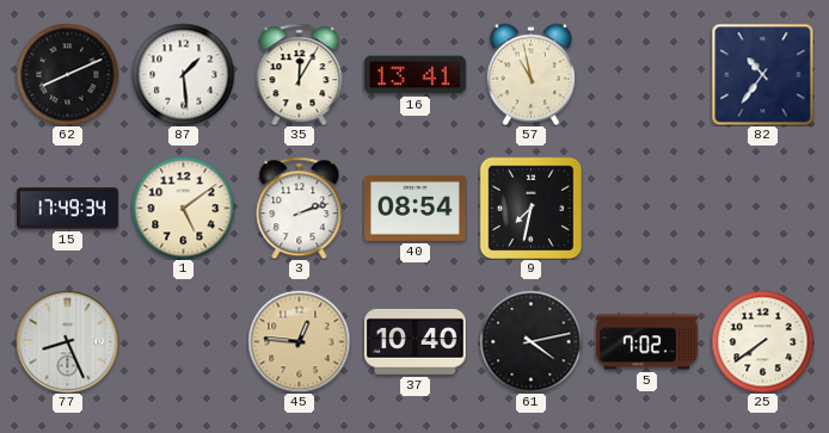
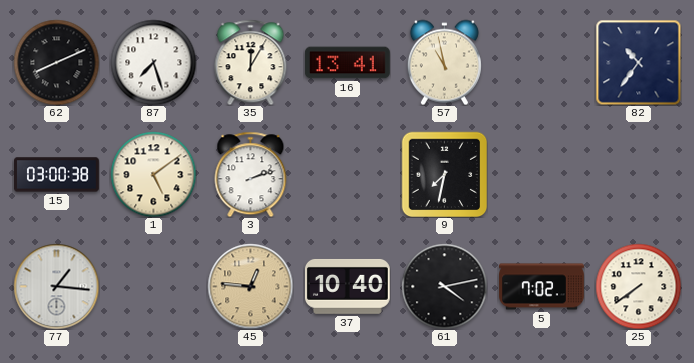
87: 1:29 -> 7:27
15: 17:49 -> 03:00
40: 08:54 -> none
77: 8:26 -> 1:16
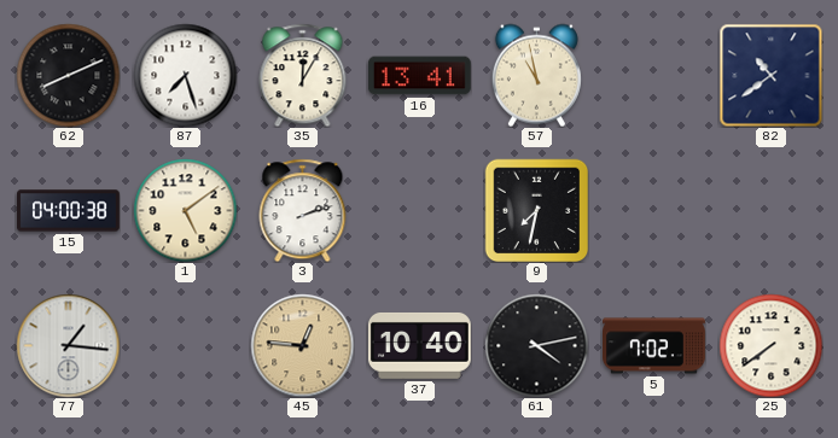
82: 10:36 -> 10:39
15: 03:00 -> 04:00
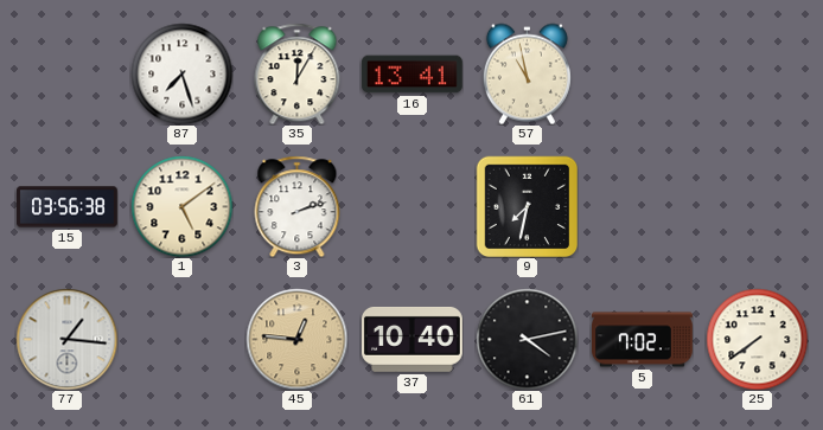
62: 8:11 -> none
82: 10:39 -> none
15: 04:00 -> 03:56
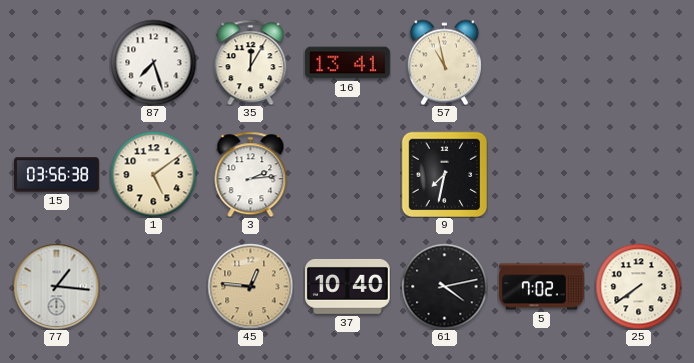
3: 2:12 -> 2:14
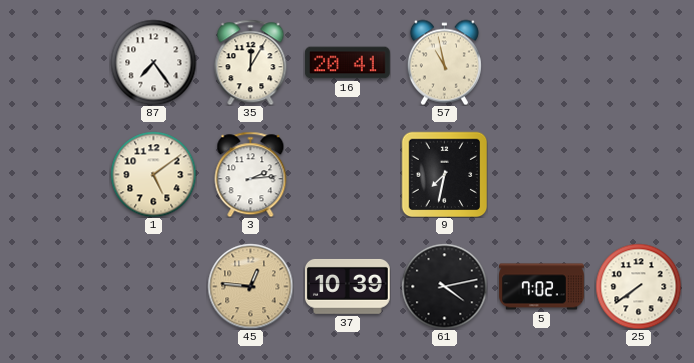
87: 7:27 -> 7:24
16: 13:41 -> 20:41
15: 03:56 -> none
77: 1:16 -> none
37: 10:40 -> 10:39
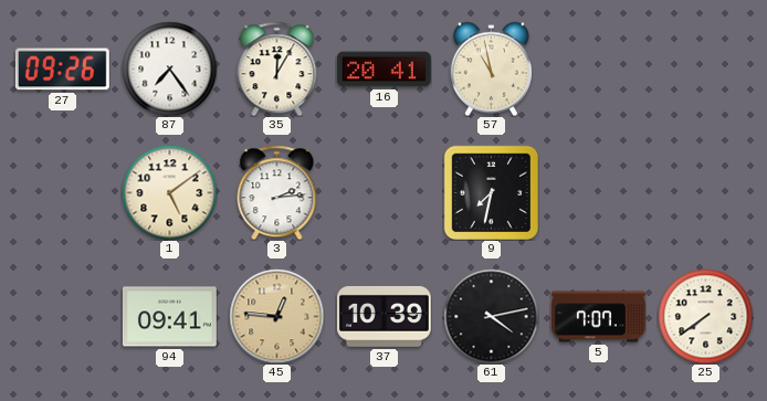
27: none -> 09:26
94: none -> 09:41
5: 7:02 -> 7:07
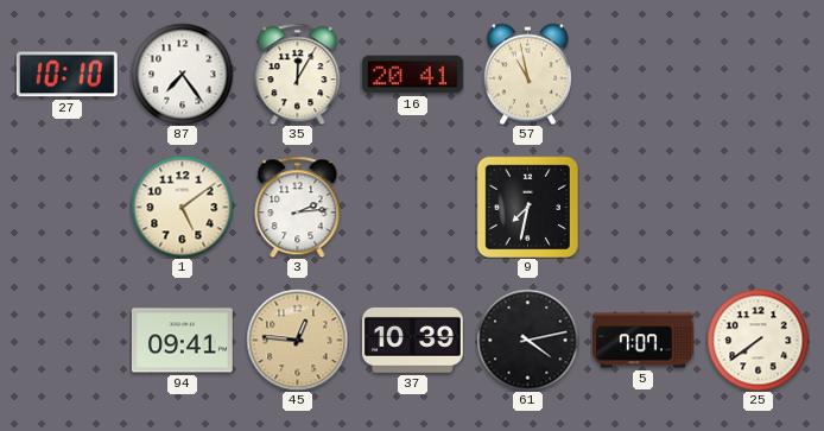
27: 09:26 -> 10:10
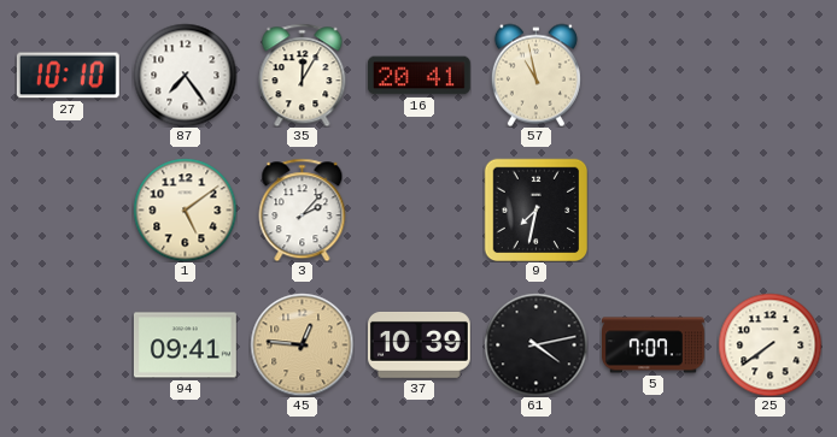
3: 2:14 -> 2:07
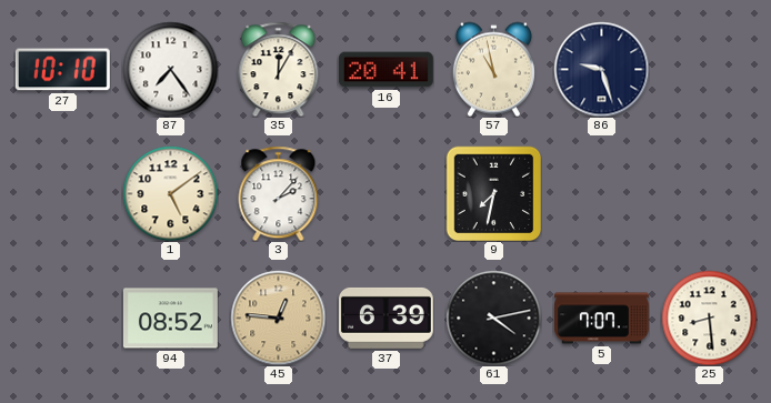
86: none -> 9:27
94: 09:41 -> 08:52
37: 10:39 -> 6:39
25: 7:39 -> 8:29
